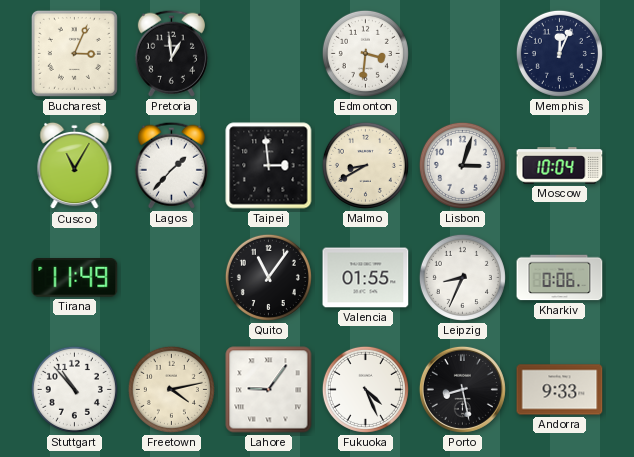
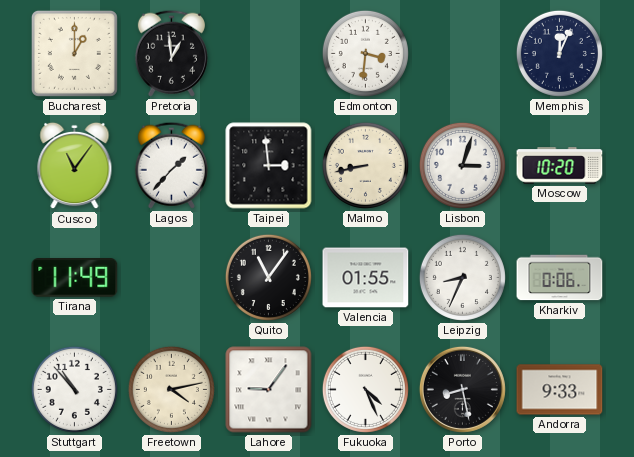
Bucharest: 3:04 -> 1:00
Cusco: 11:05 -> 11:06
Malmo: 8:40 -> 8:43
Moscow: 10:04 -> 10:20
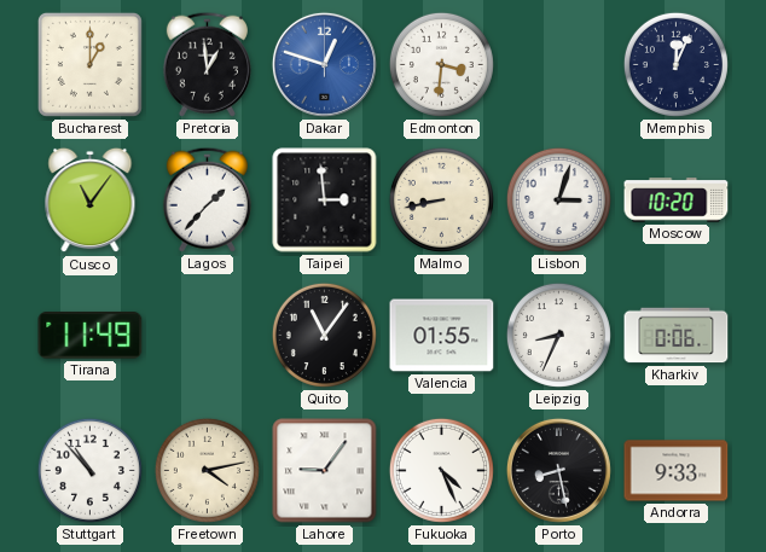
Dakar: none -> 12:48
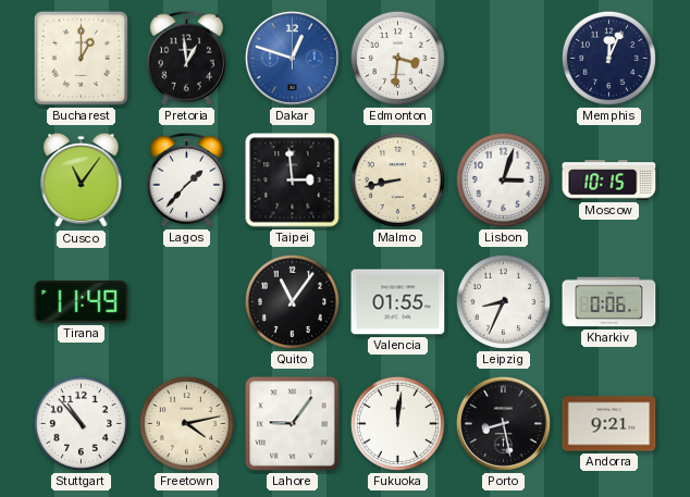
Moscow: 10:20 -> 10:15
Fukuoka: 4:26 -> 12:01
Andorra: 9:33 -> 9:21
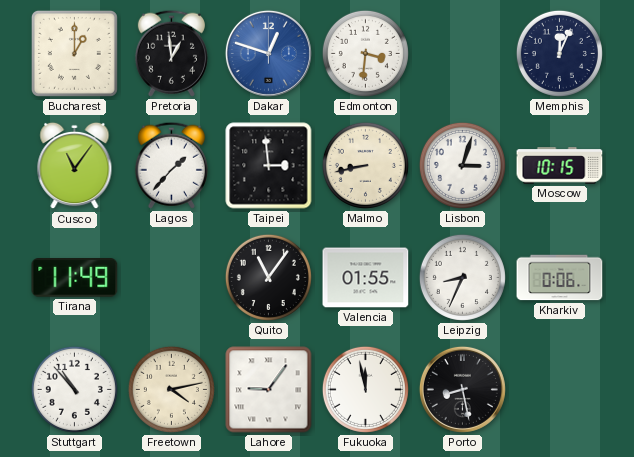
Fukuoka: 12:01 -> 11:58
Andorra: 9:21 -> none
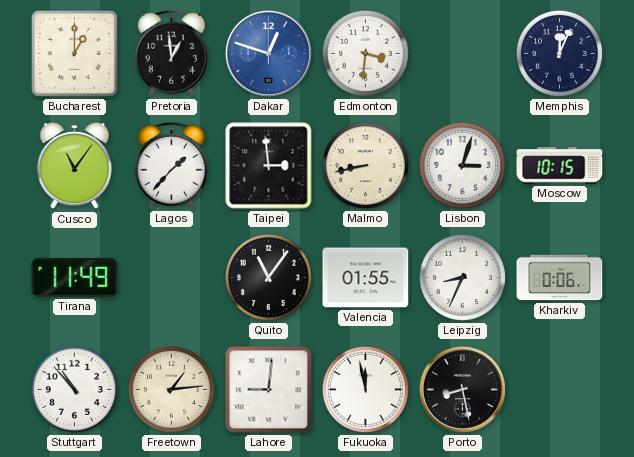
Freetown: 4:13 -> 1:14
Lahore: 9:06 -> 9:01
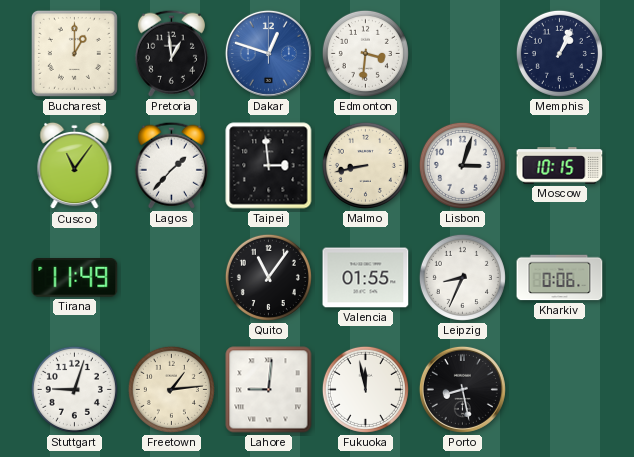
Memphis: 12:04 -> 1:04
Stuttgart: 10:53 -> 9:03
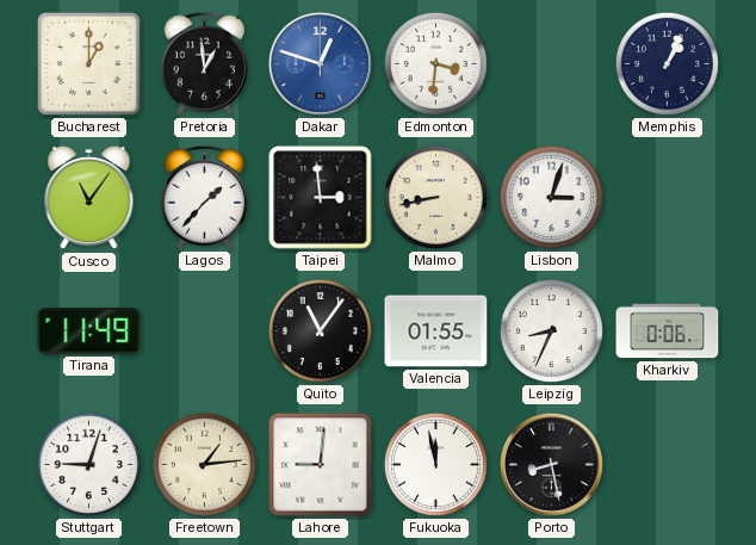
Moscow: 10:15 -> none
